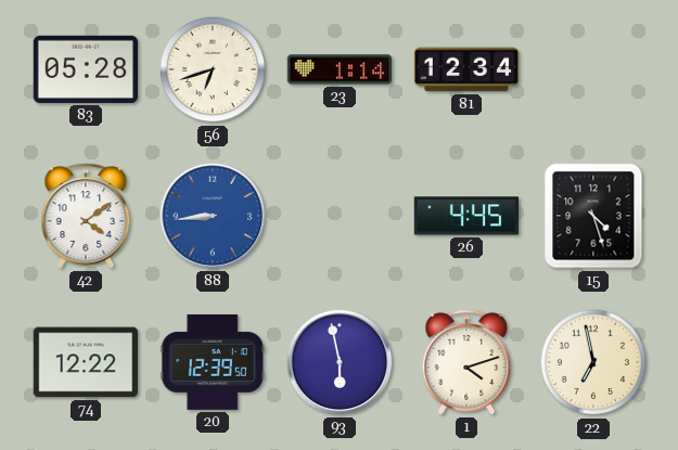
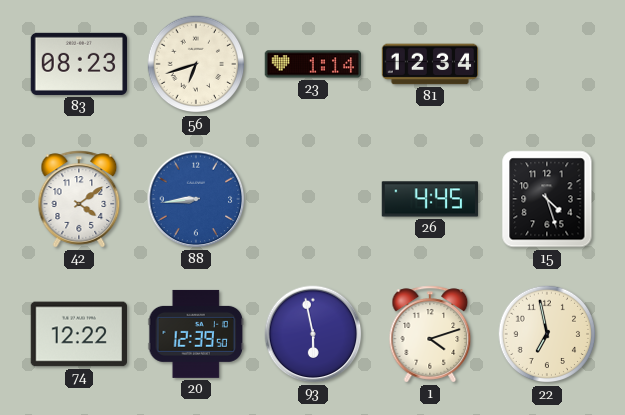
83: 05:28 -> 08:23
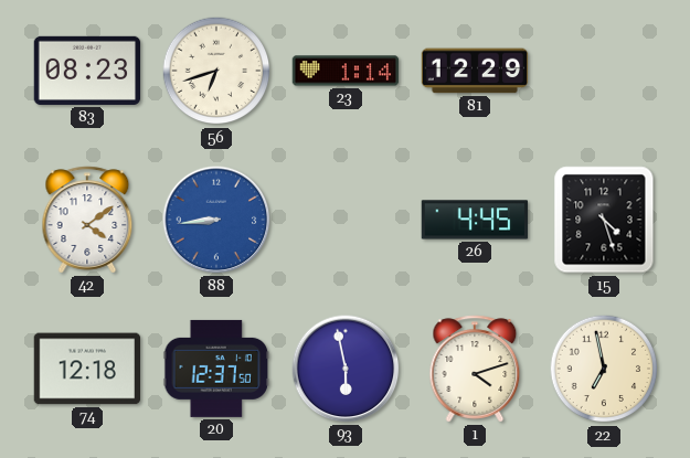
81: 12:34 -> 12:29
74: 12:22 -> 12:18
20: 12:39 -> 12:37
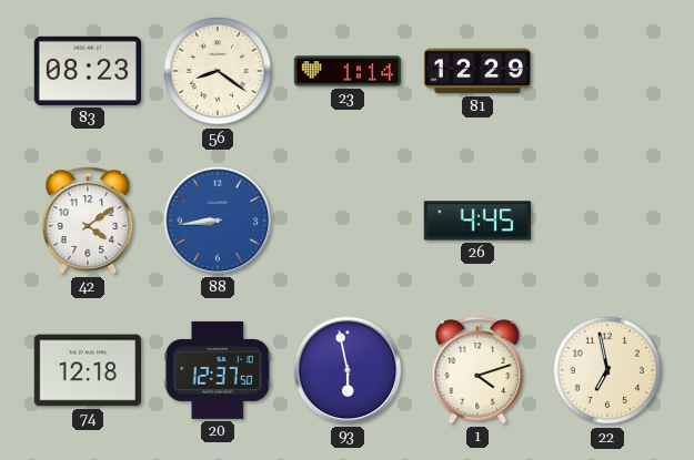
56: 6:42 -> 8:21
15: 4:27 -> none
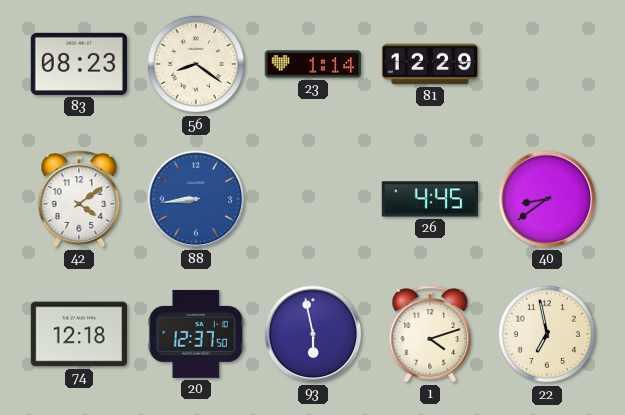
40: none -> 8:39
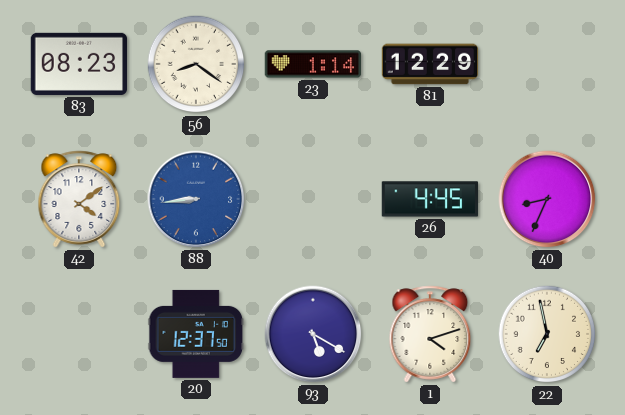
40: 8:39 -> 8:34
74: 12:18 -> none
93: 5:58 -> 5:20
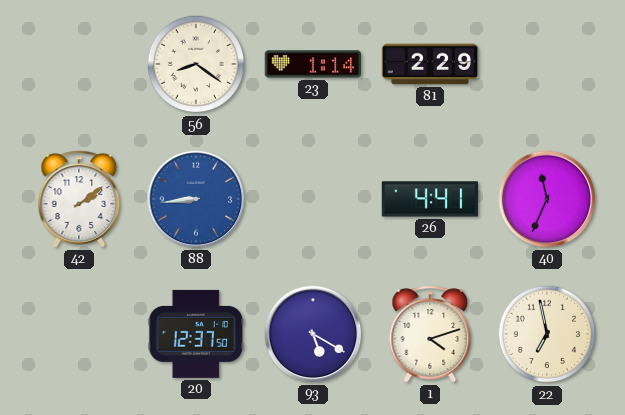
83: 08:23 -> none
81: 12:29 -> 2:29
42: 4:09 -> 2:09
26: 4:45 -> 4:41
40: 8:34 -> 11:34
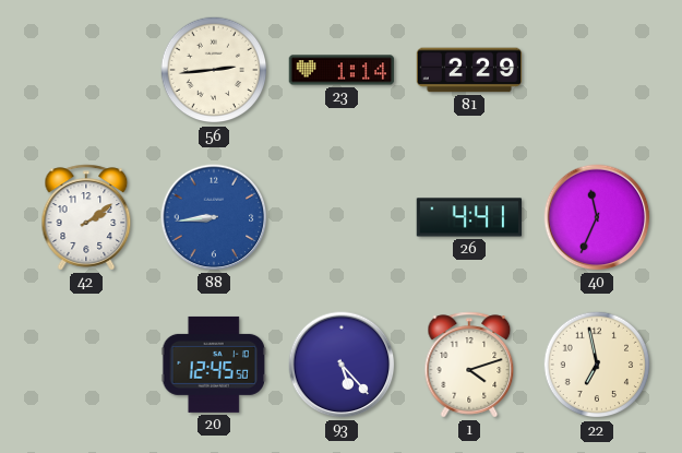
56: 8:21 -> 2:44
20: 12:37 -> 12:45
93: 5:20 -> 5:23
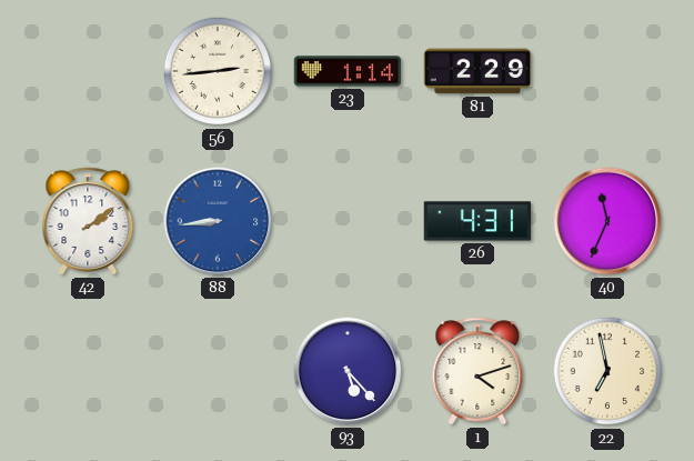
26: 4:41 -> 4:31
20: 12:45 -> none
